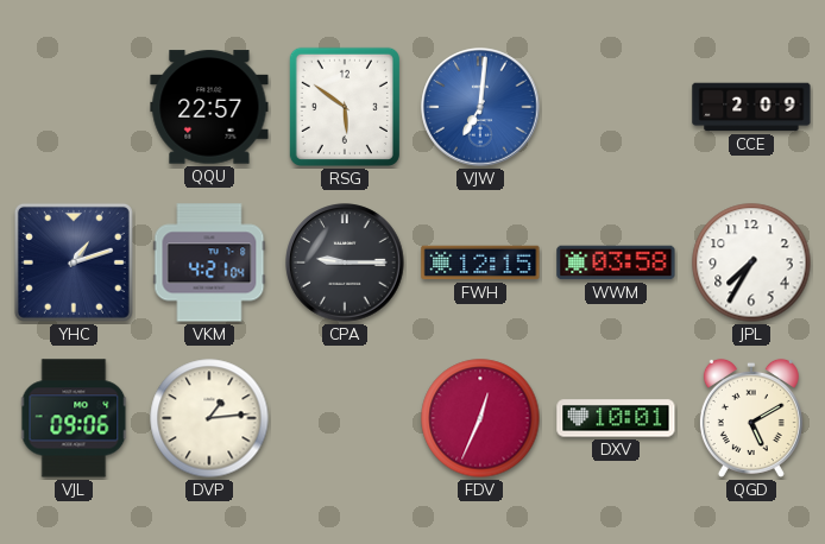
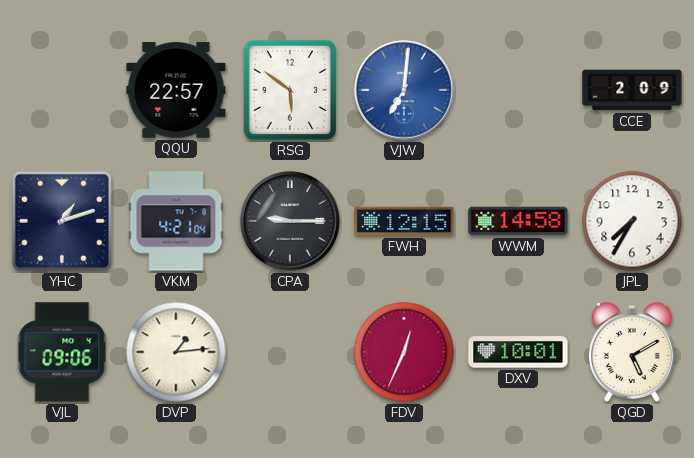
WWM: 03:58 -> 14:58
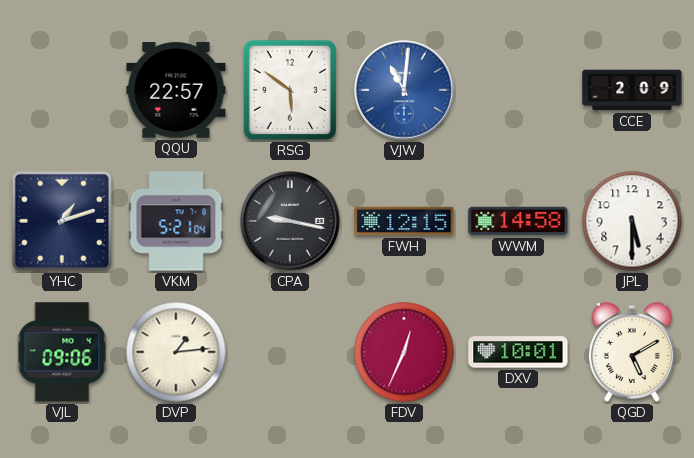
VJW: 7:01 -> 11:01
VKM: 4:21 -> 5:21
CPA: 9:15 -> 9:17
JPL: 7:35 -> 5:30
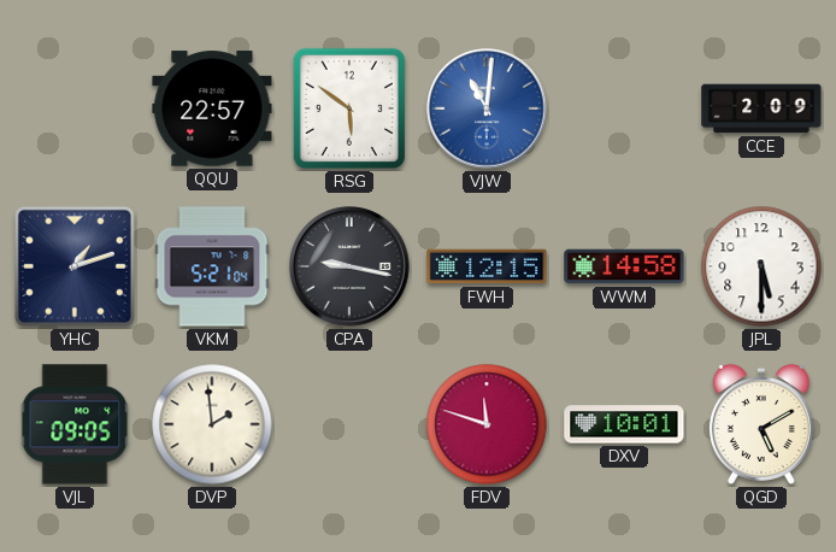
VJL: 09:06 -> 09:05
DVP: 1:14 -> 1:59
FDV: 12:34 -> 11:48
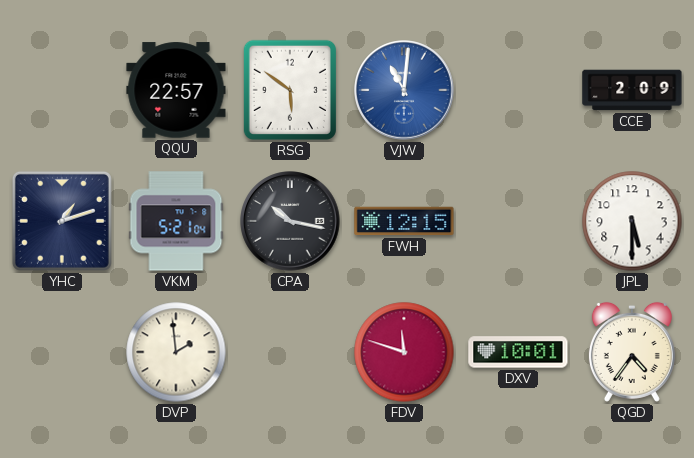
CPA: 9:17 -> 10:17
WWM: 14:58 -> none
VJL: 09:05 -> none
QGD: 5:10 -> 4:36
